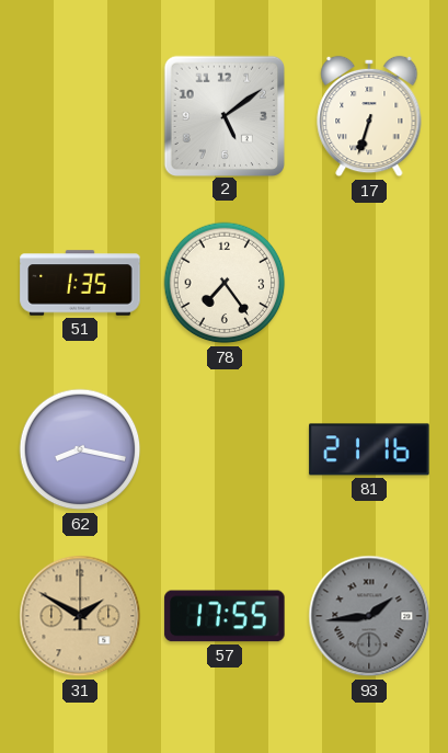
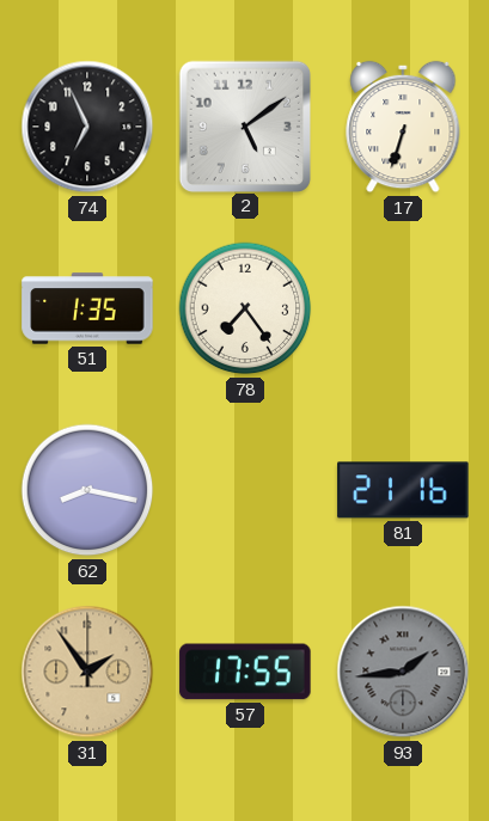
74: none -> 6:56
31: 1:50 -> 1:54
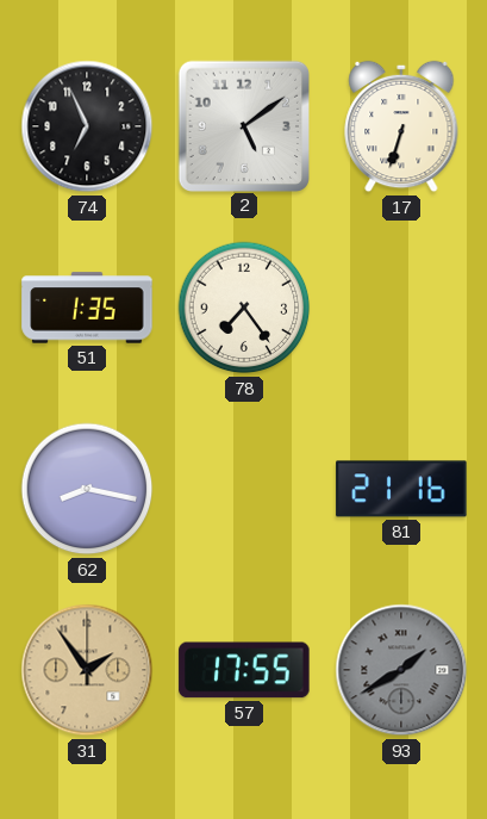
93: 1:44 -> 1:40
